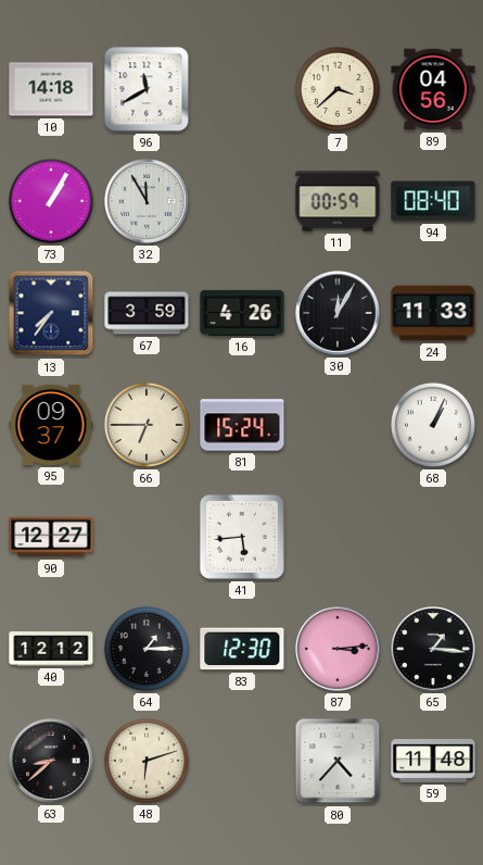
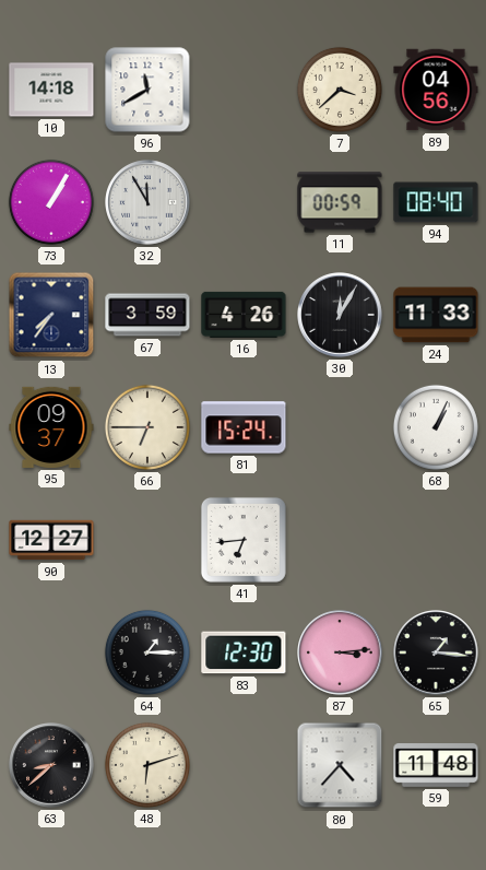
41: 5:44 -> 6:44
40: 12:12 -> none
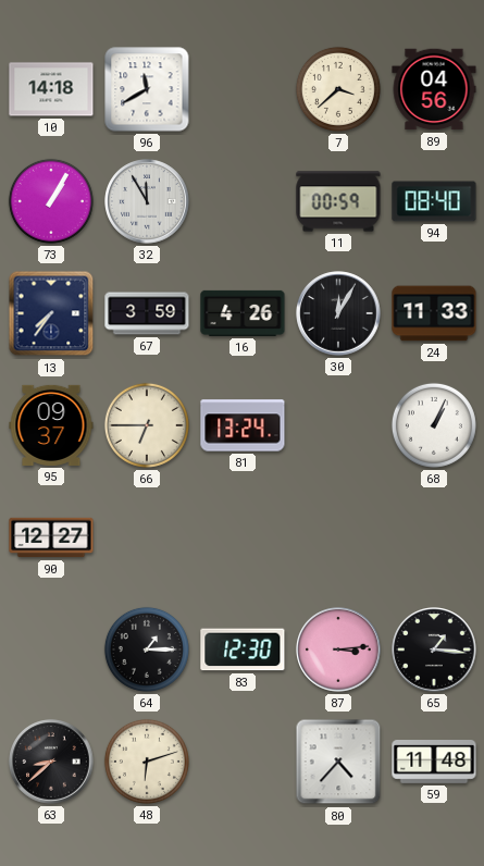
81: 15:24 -> 13:24
41: 6:44 -> none
